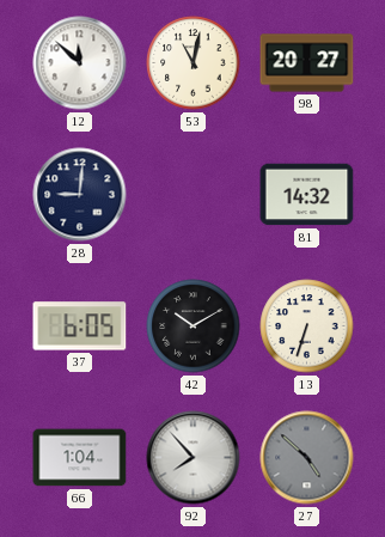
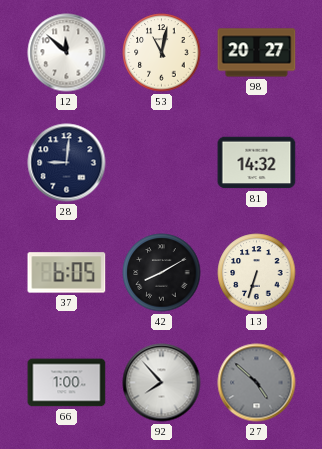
42: 10:10 -> 8:10
66: 1:04 -> 1:00
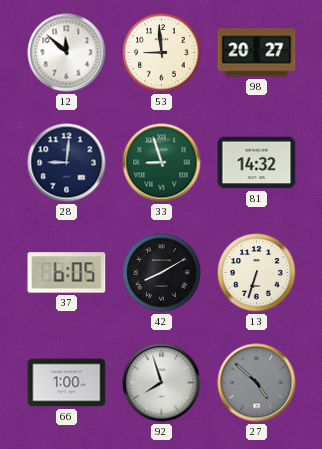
53: 11:02 -> 8:59
33: none -> 8:57
92: 7:53 -> 7:57
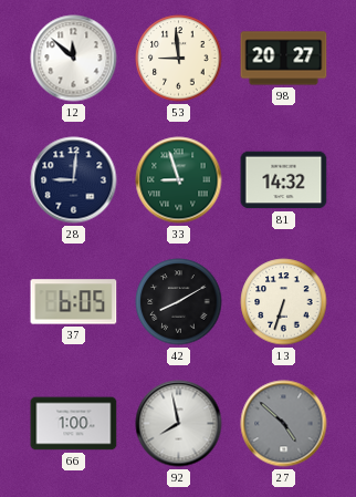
92: 7:57 -> 7:58
